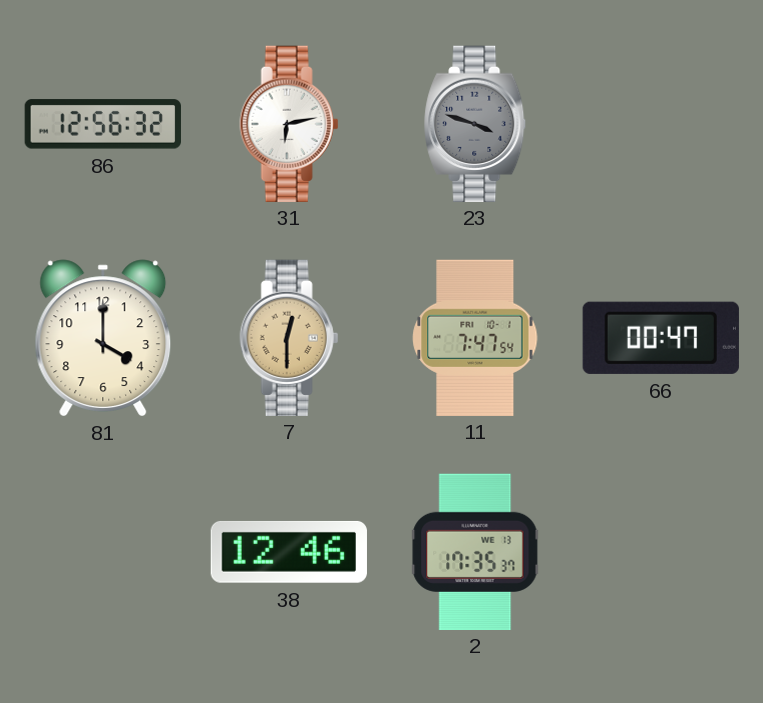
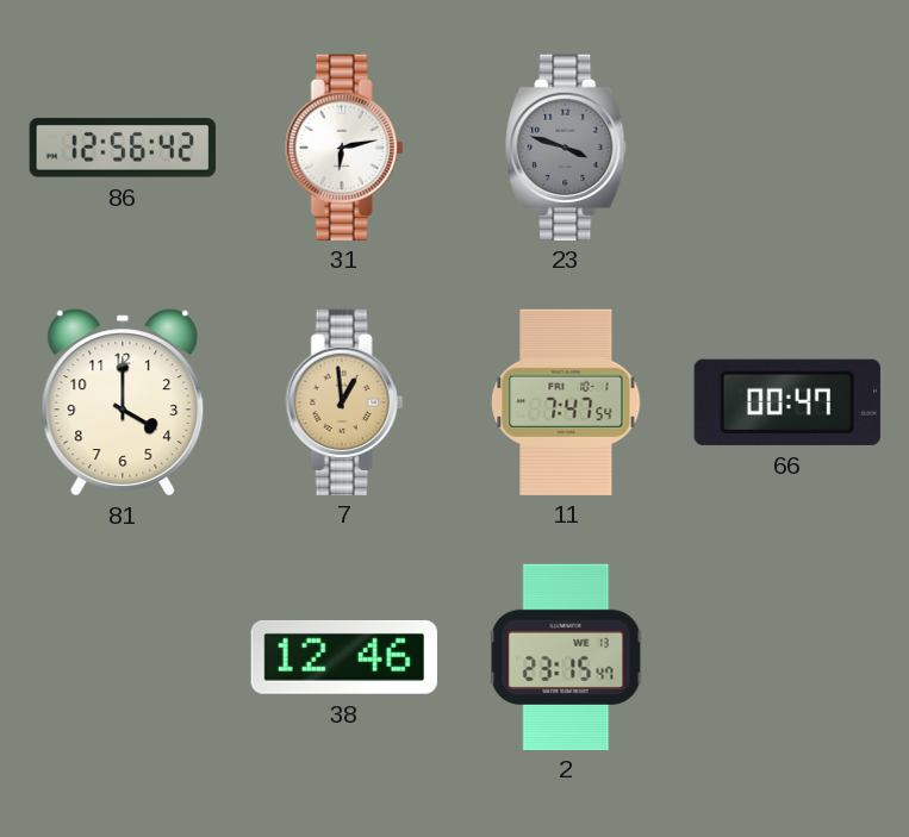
86: 12:56:32 -> 12:56:42
7: 12:30 -> 12:59
2: 17:35 -> 23:15
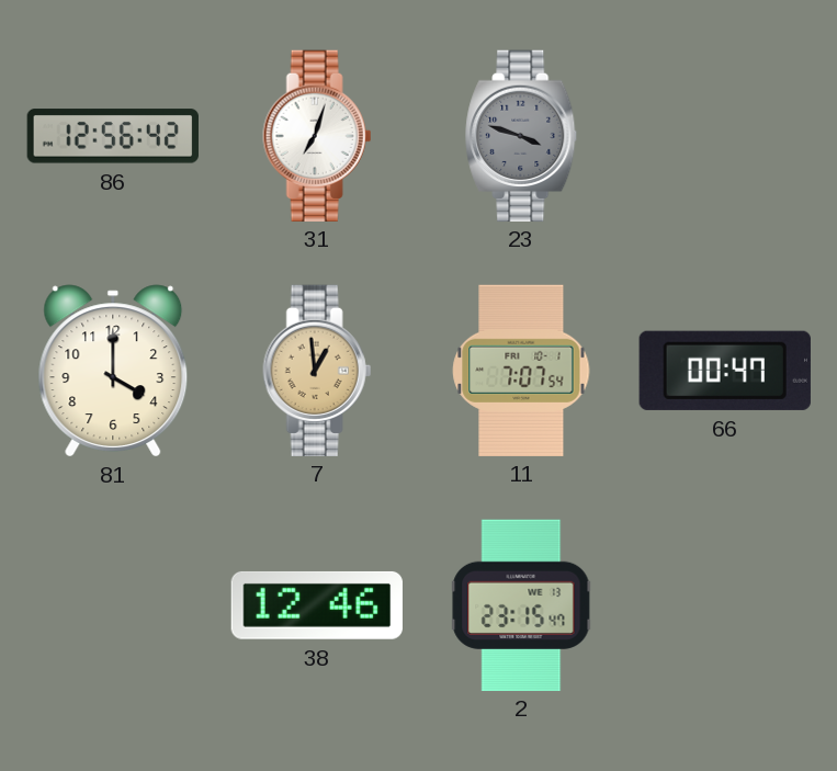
31: 6:13 -> 7:03
11: 7:47 -> 7:07
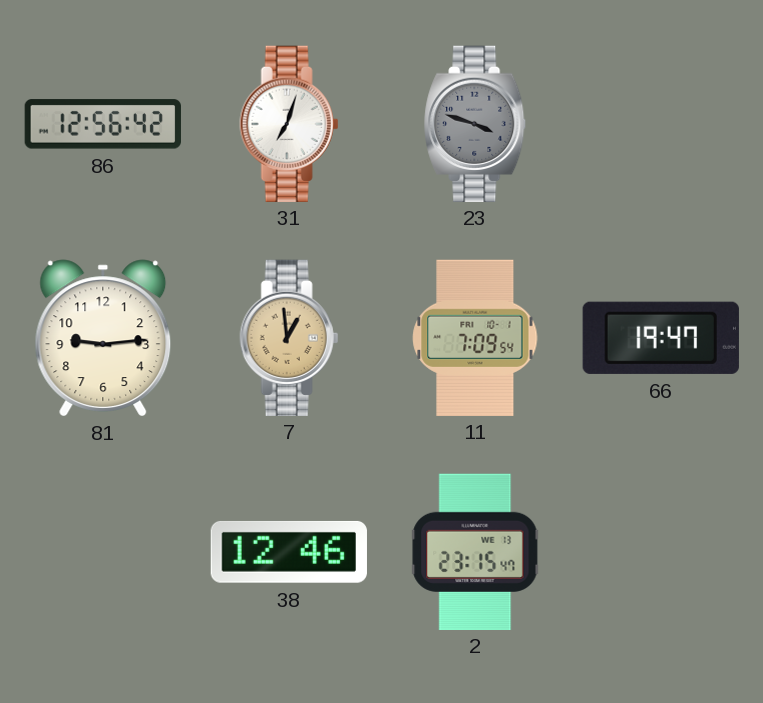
81: 4:00 -> 9:14
11: 7:07 -> 7:09
66: 00:47 -> 19:47
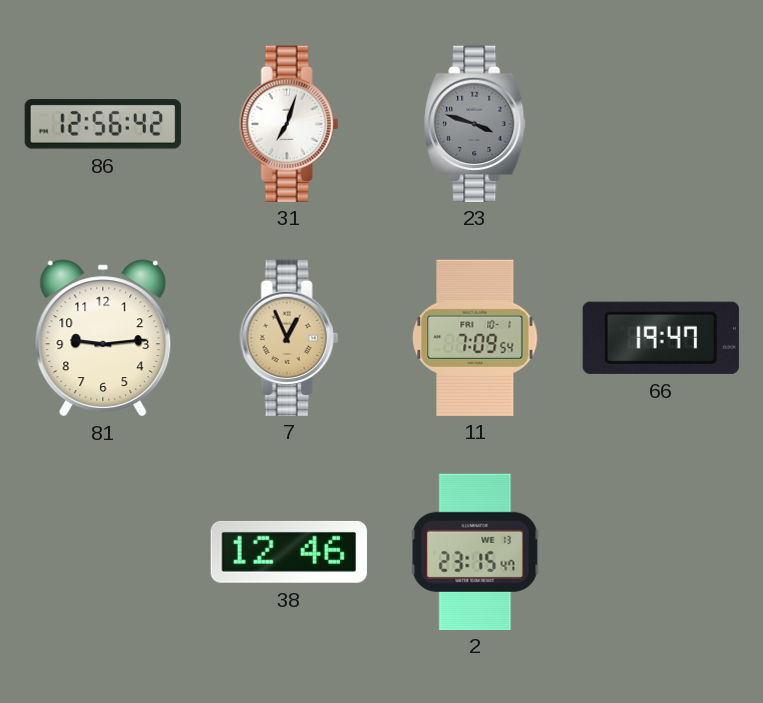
7: 12:59 -> 12:56
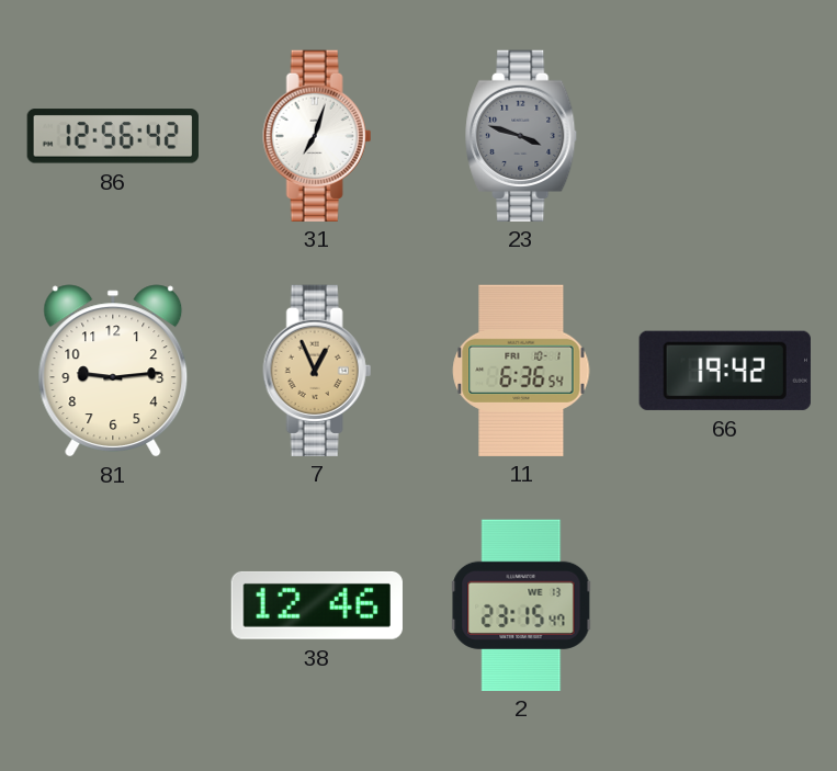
11: 7:09 -> 6:36
66: 19:47 -> 19:42
